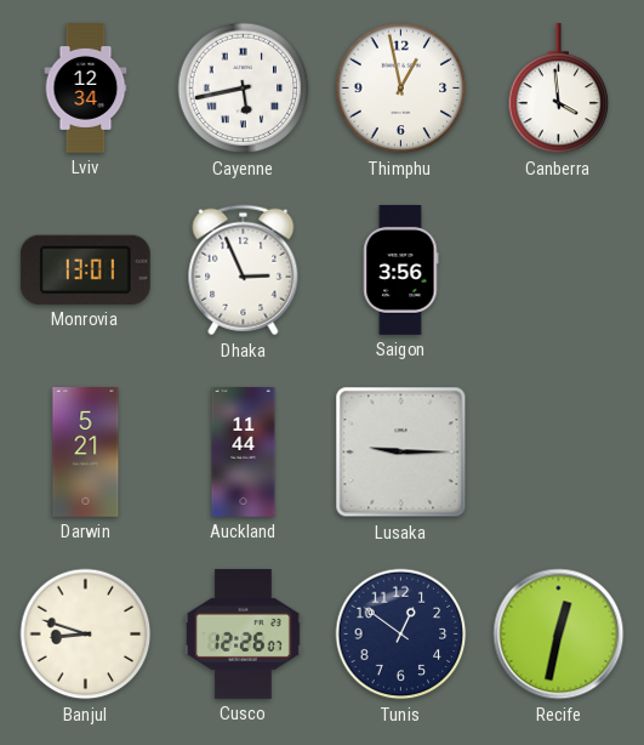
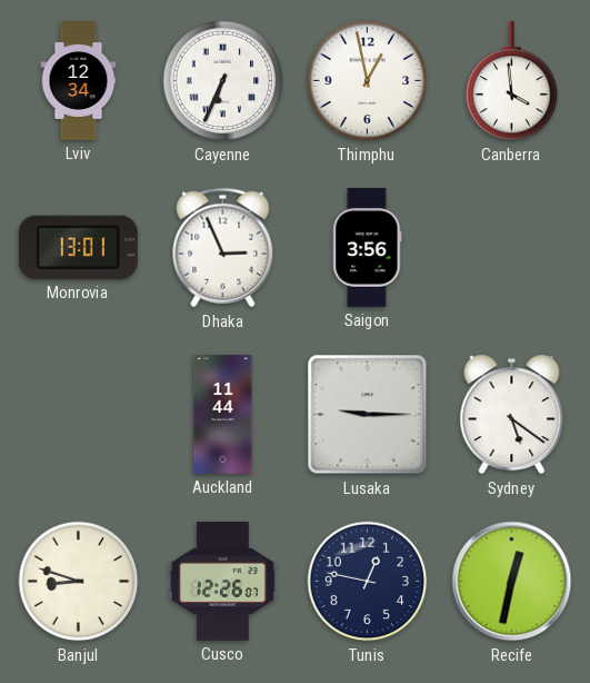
Cayenne: 5:43 -> 6:34
Darwin: 5:21 -> none
Sydney: none -> 5:21
Tunis: 12:51 -> 12:47
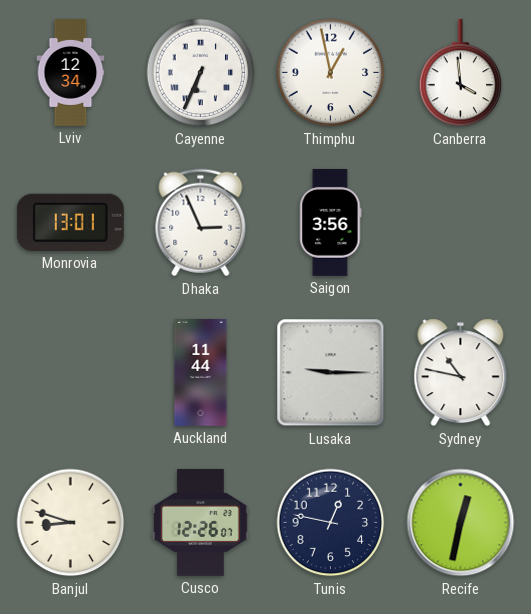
Sydney: 5:21 -> 10:47
